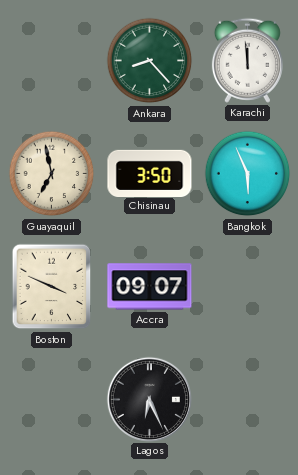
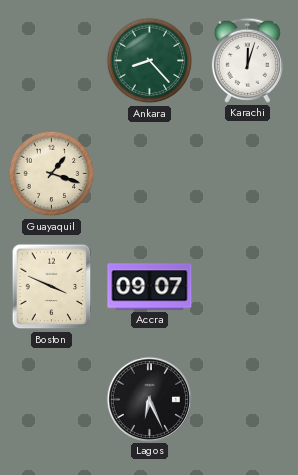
Karachi: 11:59 -> 12:03
Guayaquil: 6:58 -> 1:18
Chisinau: 3:50 -> none
Bangkok: 5:56 -> none
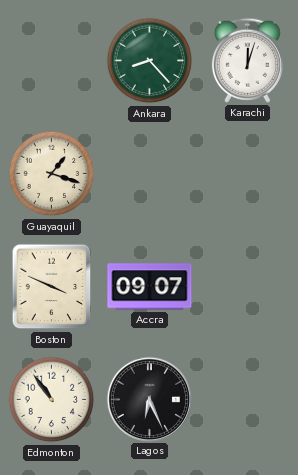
Edmonton: none -> 10:54
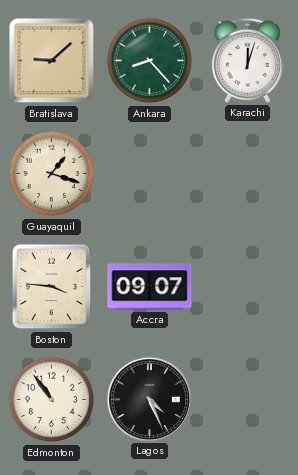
Bratislava: none -> 9:08
Boston: 3:49 -> 3:46
Lagos: 6:26 -> 4:26
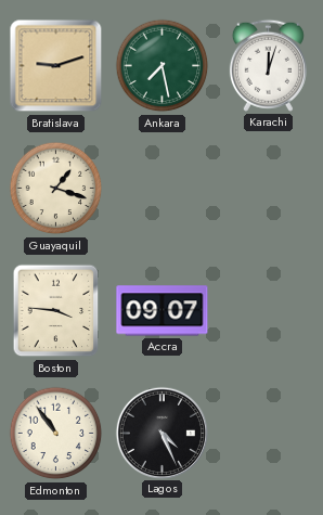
Bratislava: 9:08 -> 9:12
Ankara: 8:23 -> 7:28
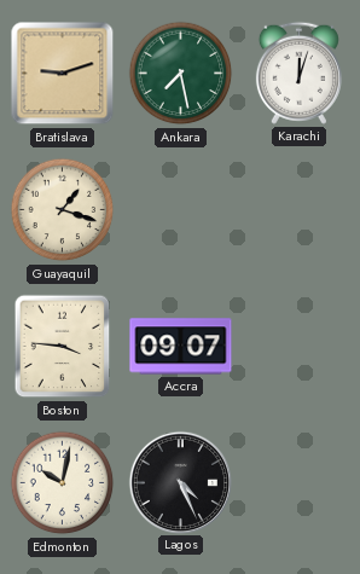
Edmonton: 10:54 -> 10:02
